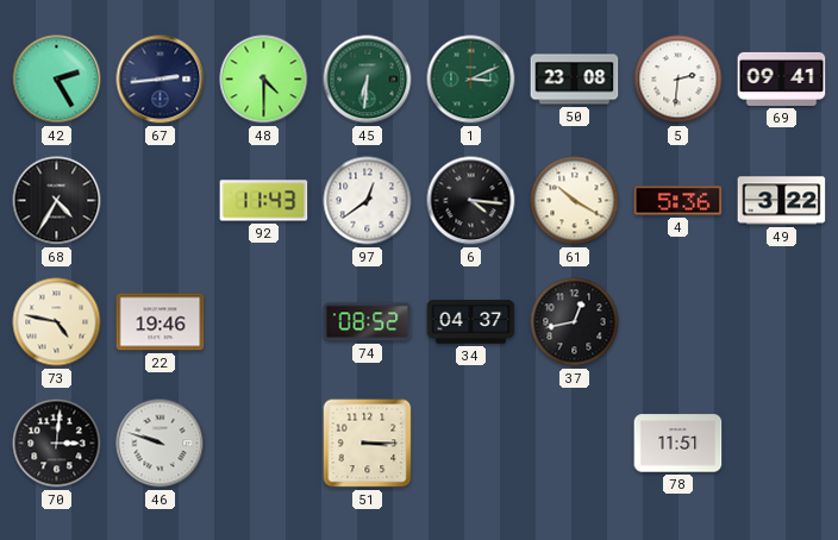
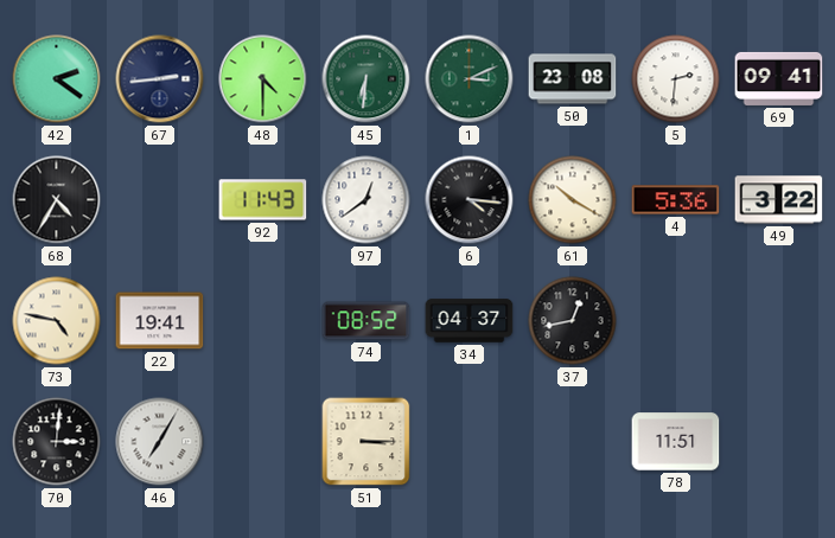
42: 2:25 -> 2:21
22: 19:46 -> 19:41
46: 9:48 -> 7:05
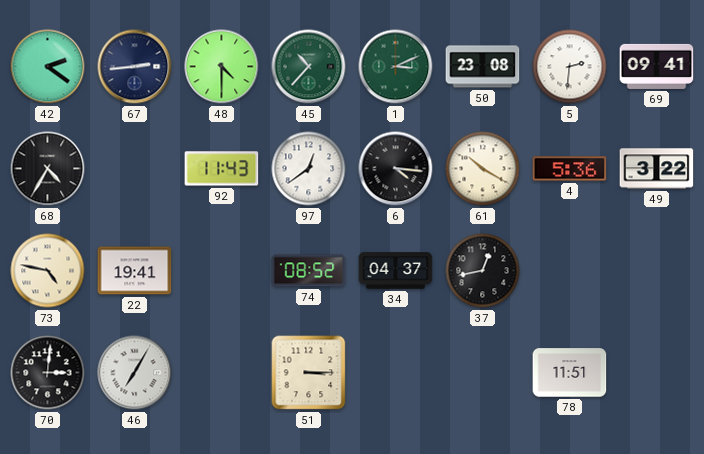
45: 6:31 -> 10:37
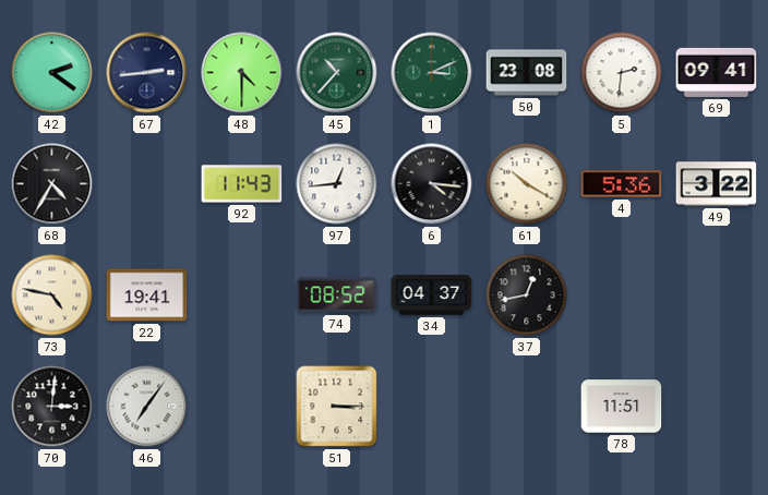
97: 12:39 -> 12:44
46: 7:05 -> 7:06
